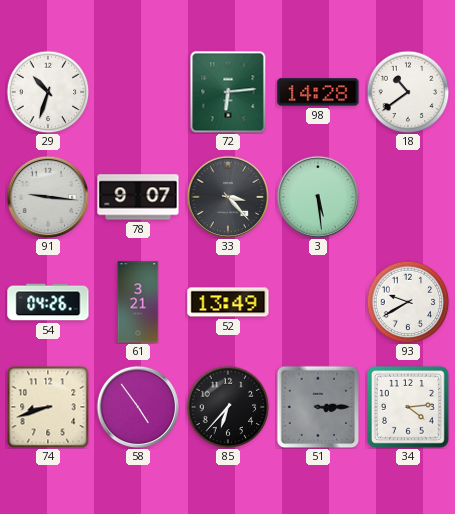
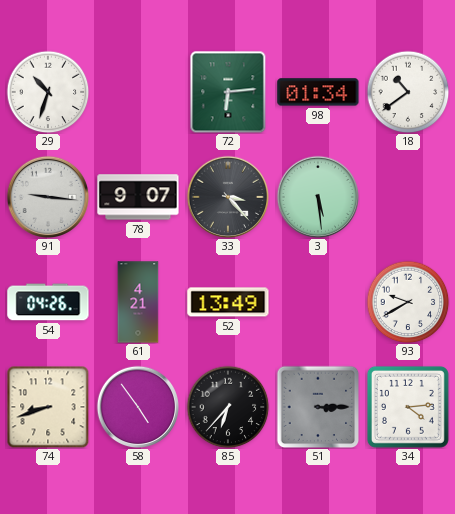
98: 14:28 -> 01:34
61: 3:21 -> 4:21
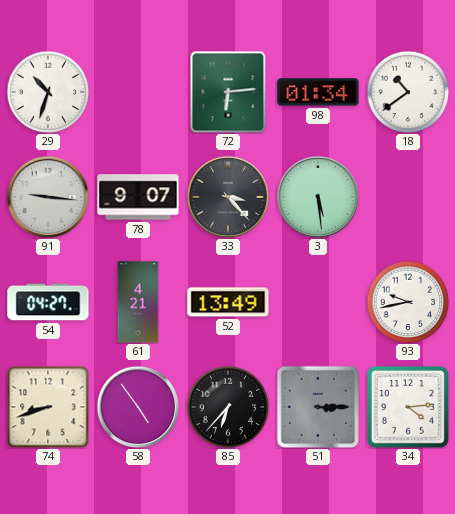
54: 04:26 -> 04:27
93: 9:40 -> 9:43
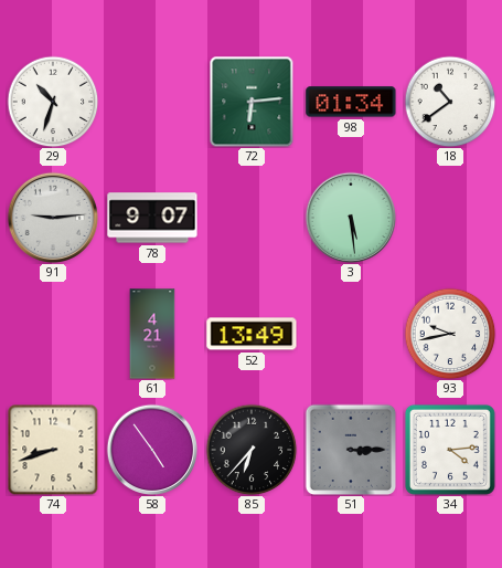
91: 9:16 -> 9:14
33: 3:23 -> none
54: 04:27 -> none
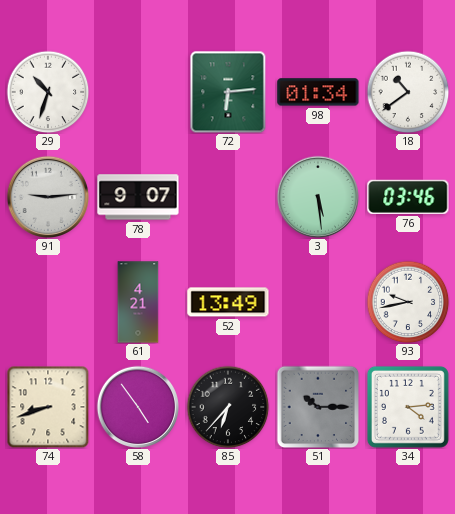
76: none -> 03:46
51: 3:15 -> 10:15
